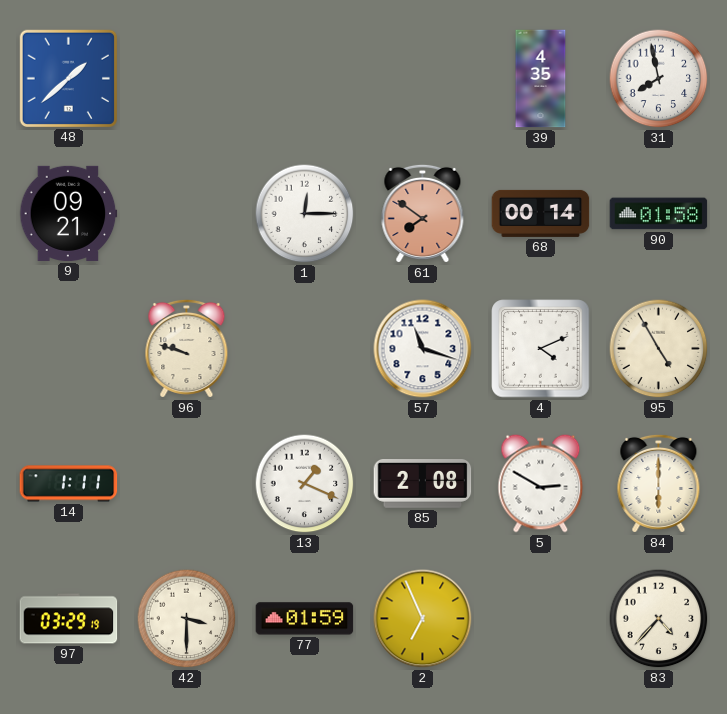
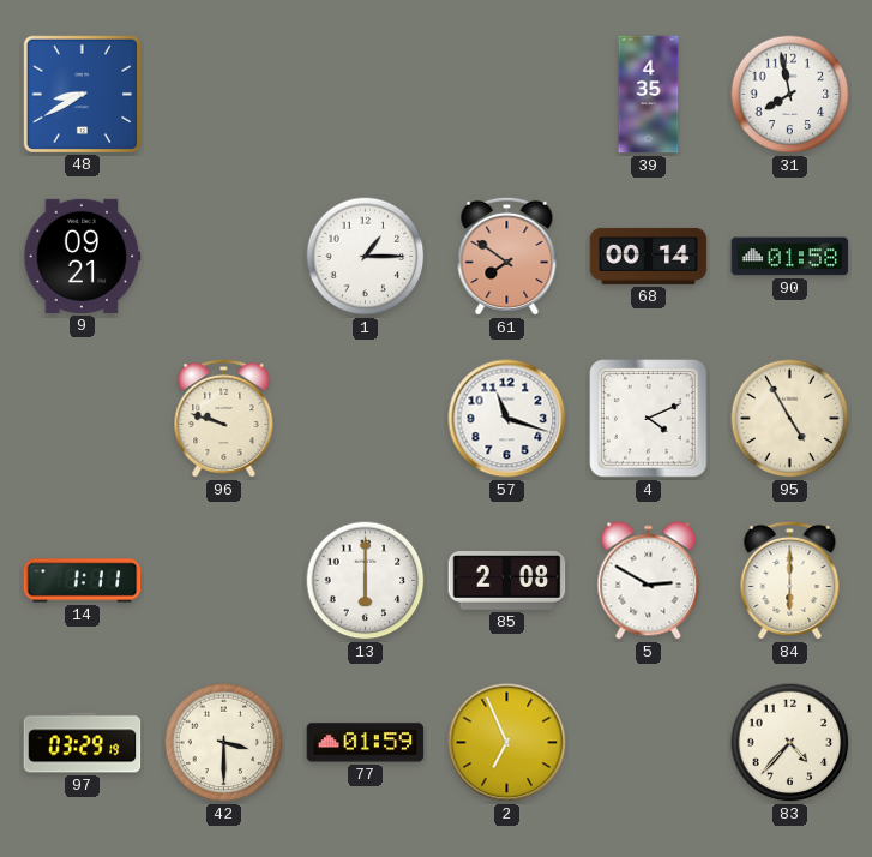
48: 1:38 -> 8:40
1: 12:15 -> 1:15
13: 1:19 -> 6:00
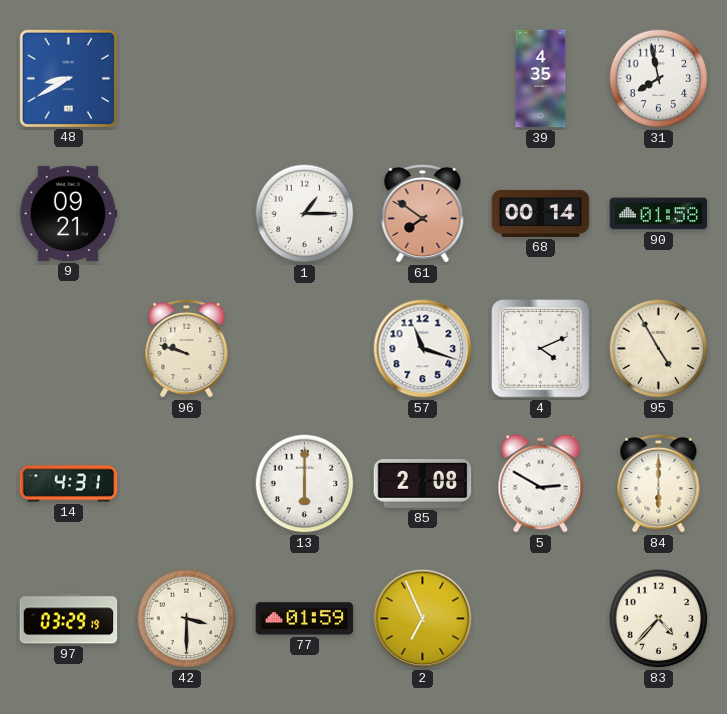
14: 1:11 -> 4:31
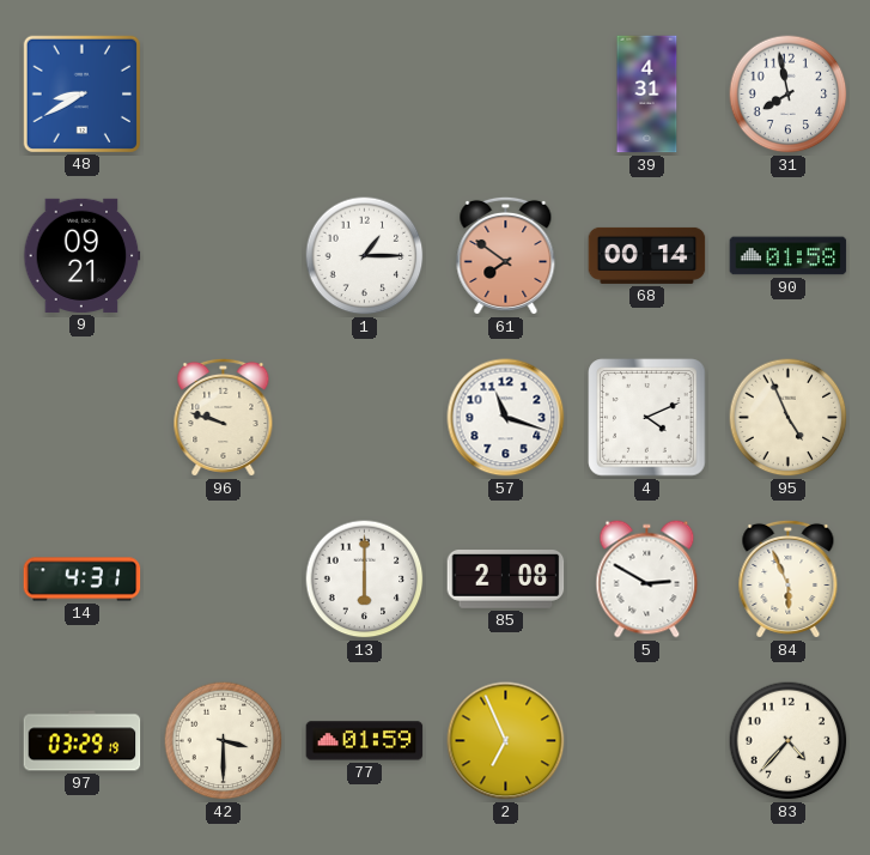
39: 4:35 -> 4:31
95: 4:55 -> 4:56
84: 6:00 -> 5:56
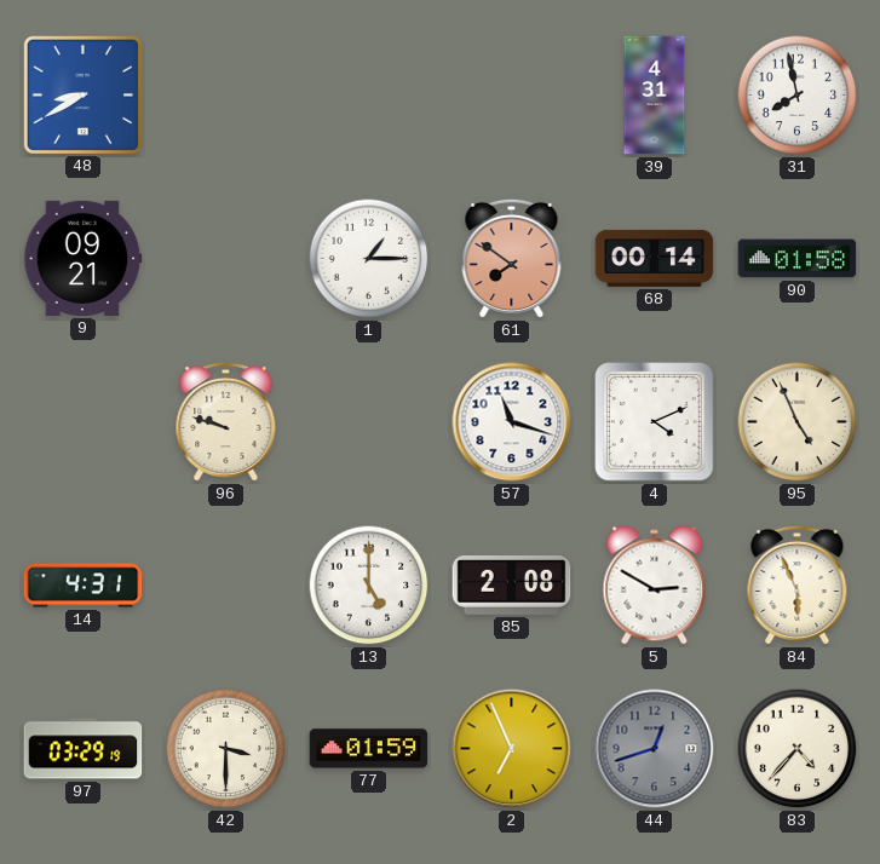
13: 6:00 -> 5:00
44: none -> 12:42
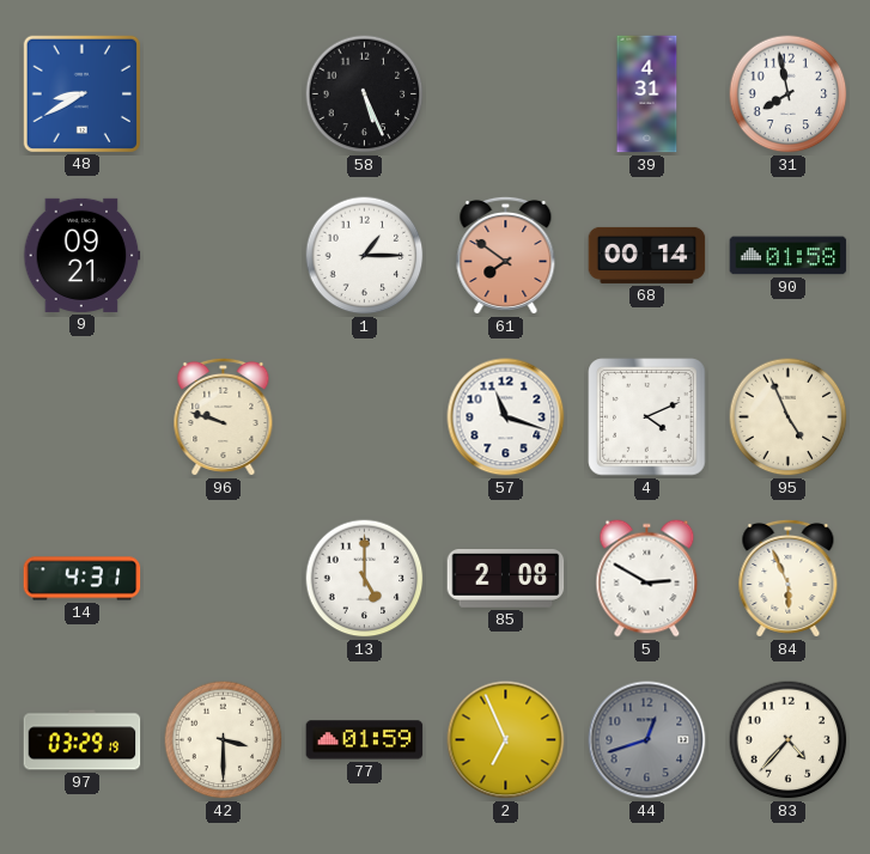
58: none -> 5:26
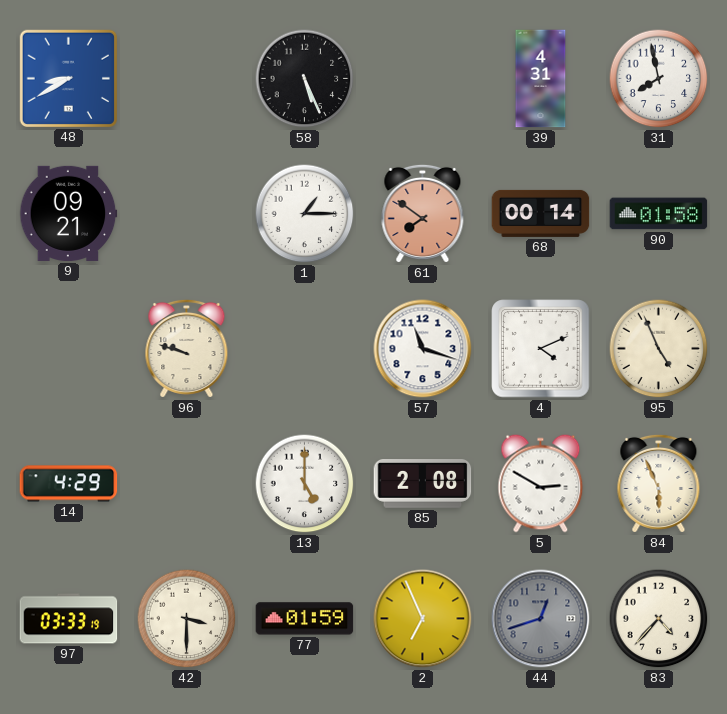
14: 4:31 -> 4:29
97: 03:29 -> 03:33
